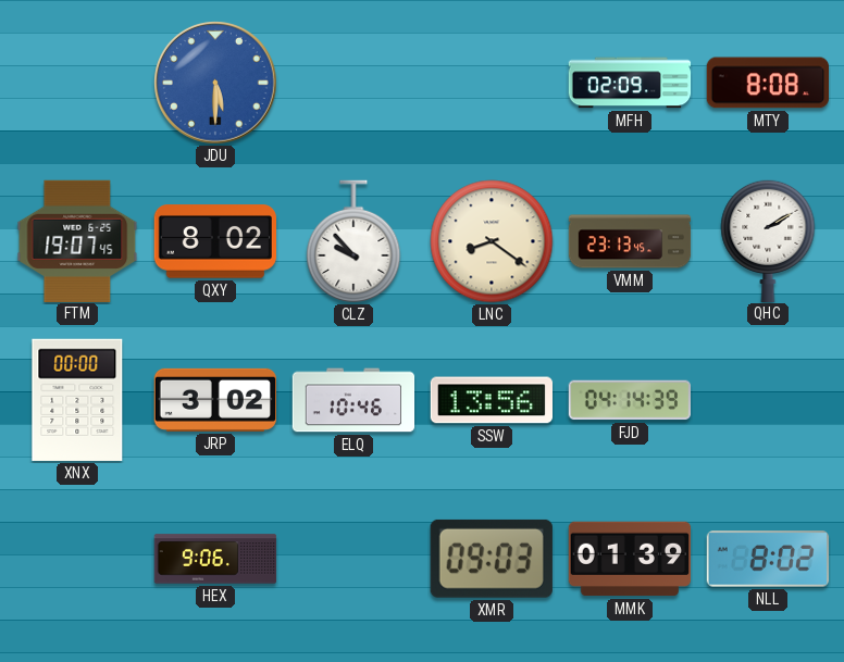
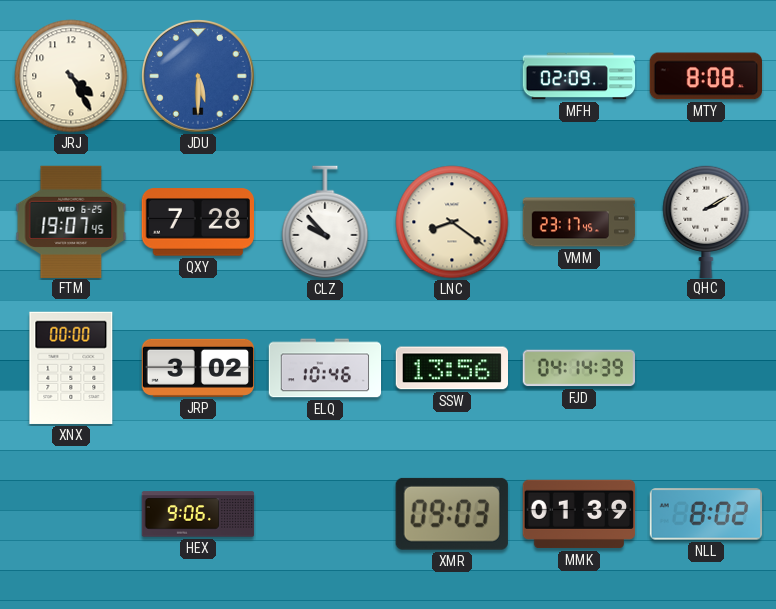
JRJ: none -> 4:25
QXY: 8:02 -> 7:28
VMM: 23:13 -> 23:17
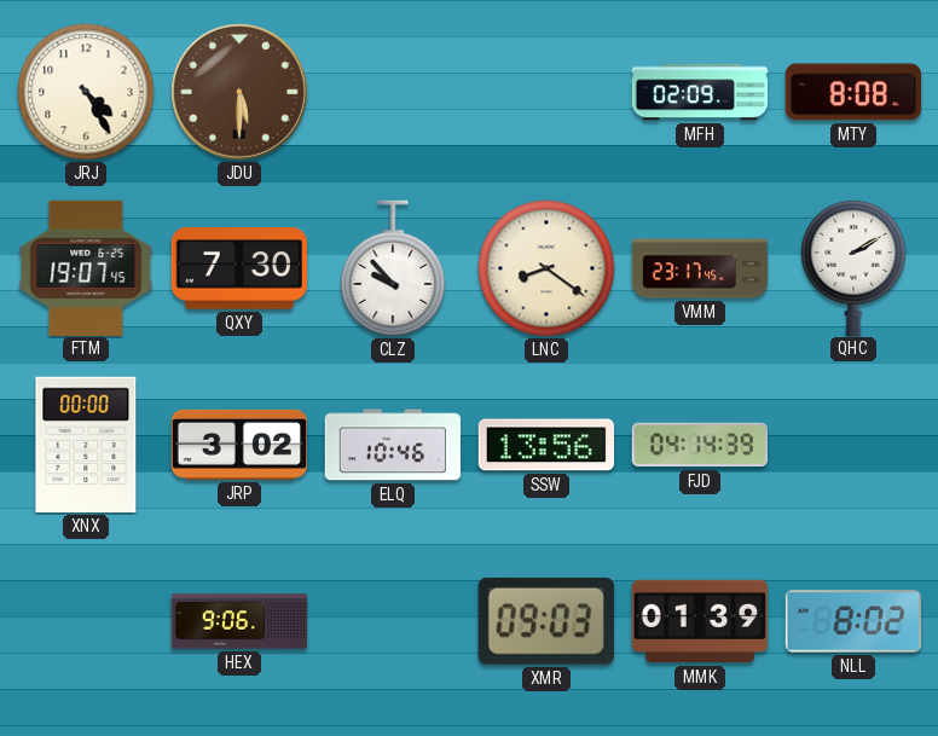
JDU dial: blue -> brown
QXY: 7:28 -> 7:30
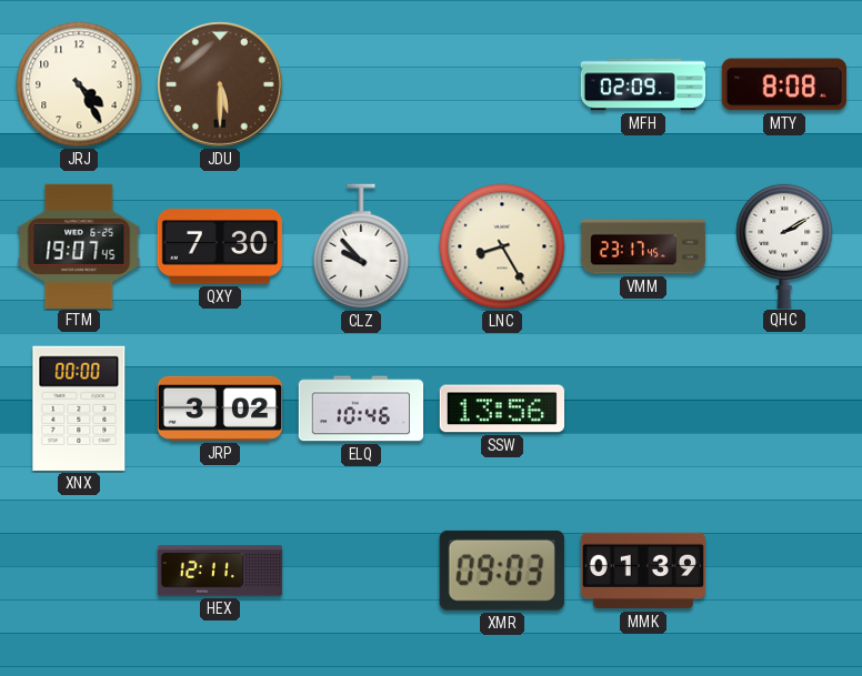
LNC: 8:21 -> 8:25
FJD: 04:14 -> none
HEX: 9:06 -> 12:11
NLL: 8:02 -> none
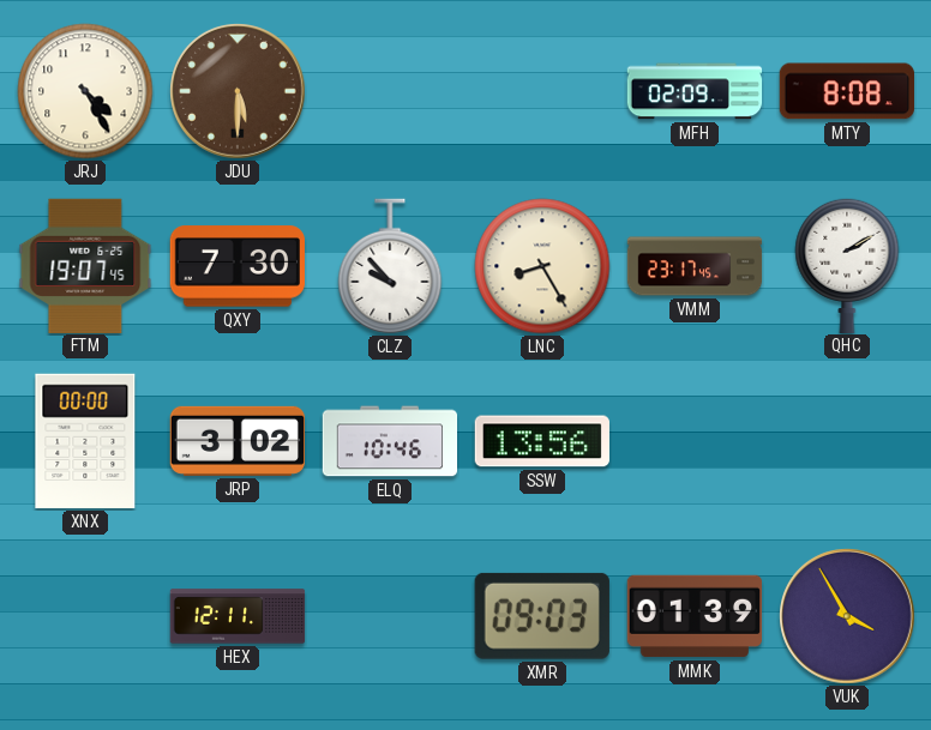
VUK: none -> 3:55
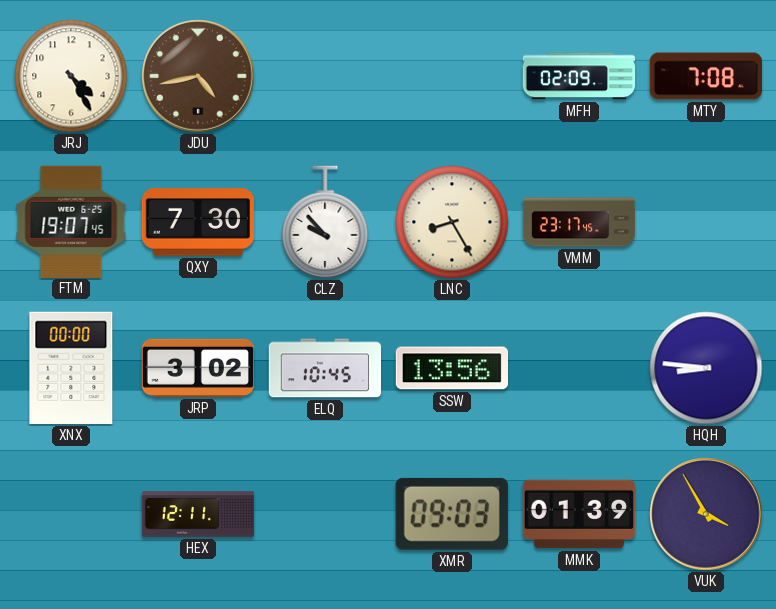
JDU: 5:30 -> 4:43
MTY: 8:08 -> 7:08
QHC: 2:10 -> none
ELQ: 10:46 -> 10:45
HQH: none -> 8:46
